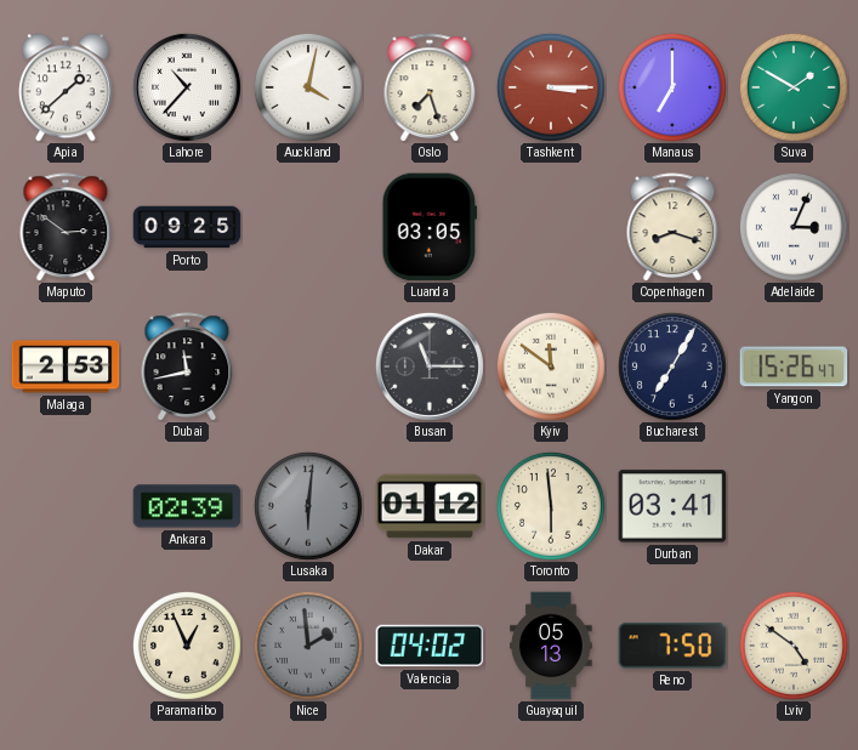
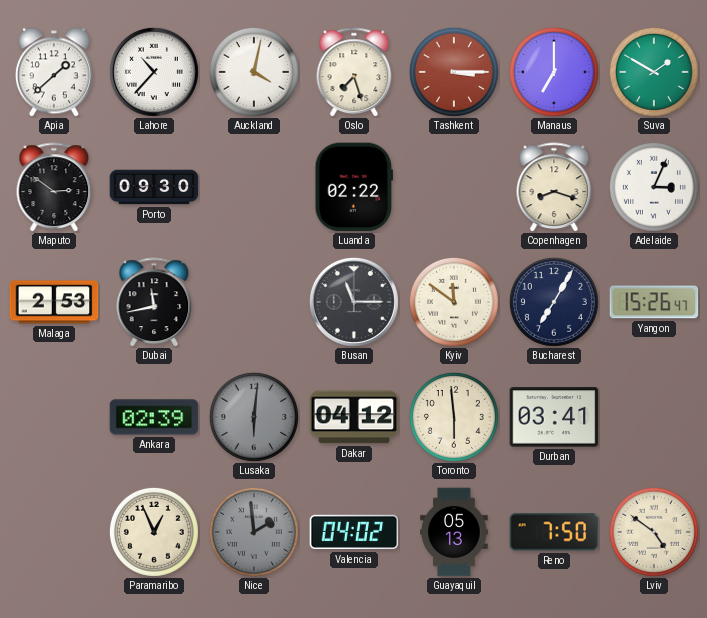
Porto: 09:25 -> 09:30
Luanda: 03:05 -> 02:22
Dakar: 01:12 -> 04:12
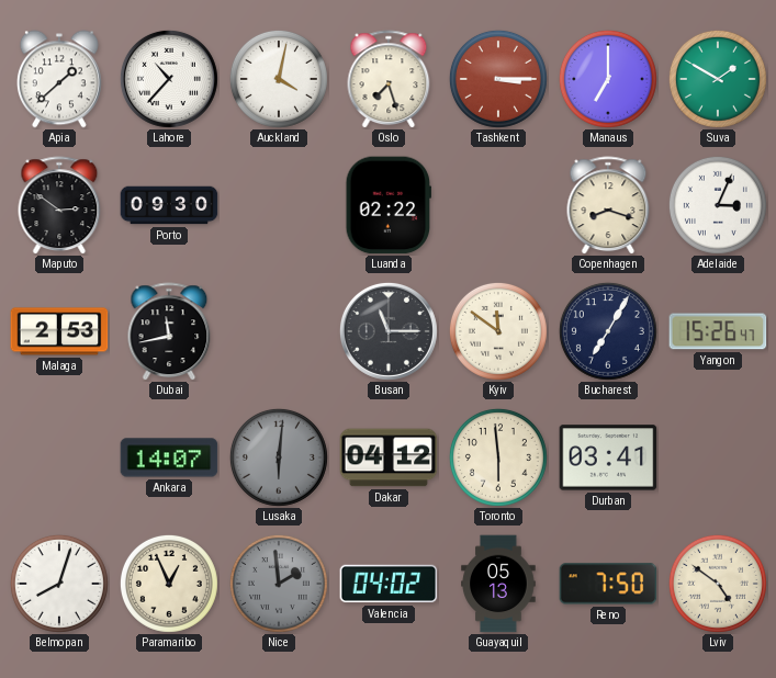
Ankara: 02:39 -> 14:07
Belmopan: none -> 8:03
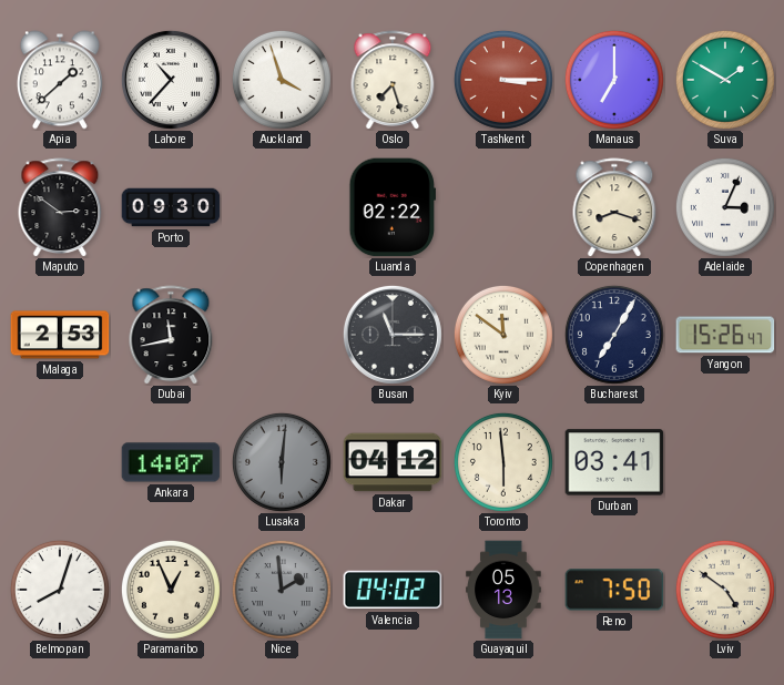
Auckland: 4:02 -> 3:57
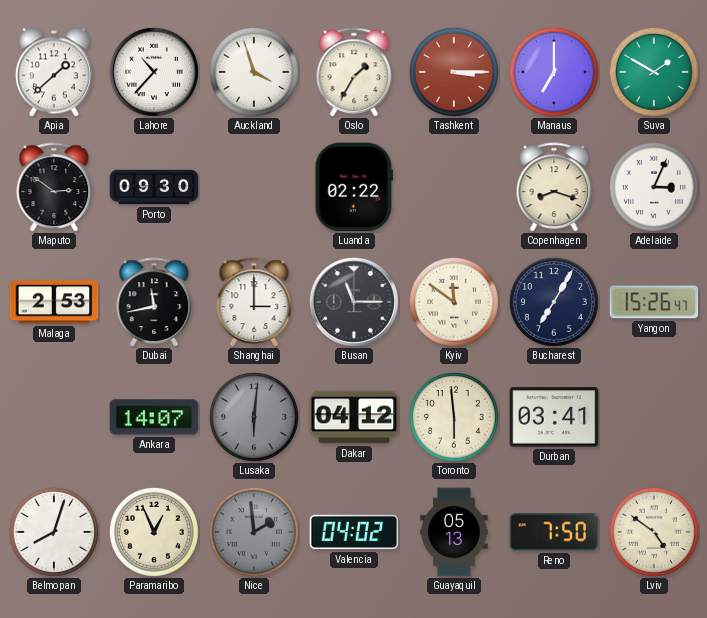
Oslo: 7:27 -> 1:35
Shanghai: none -> 3:00
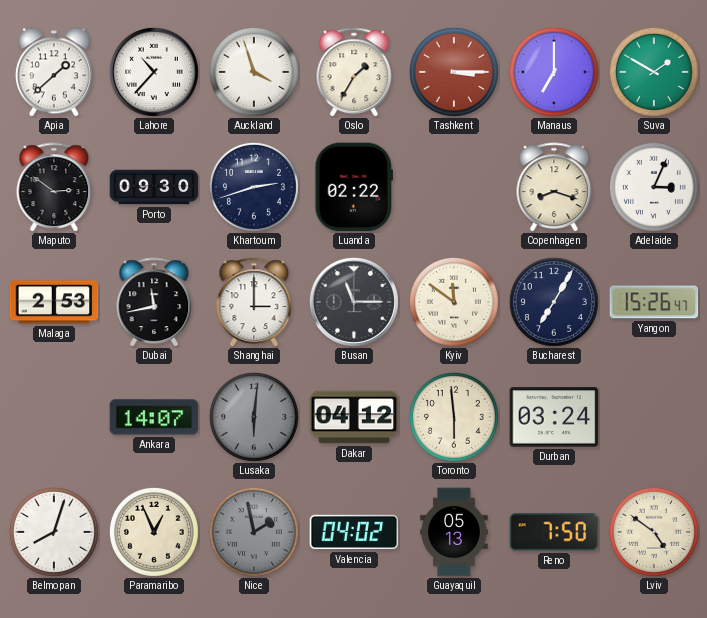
Khartoum: none -> 2:42
Durban: 03:41 -> 03:24
Nice: 1:59 -> 1:58
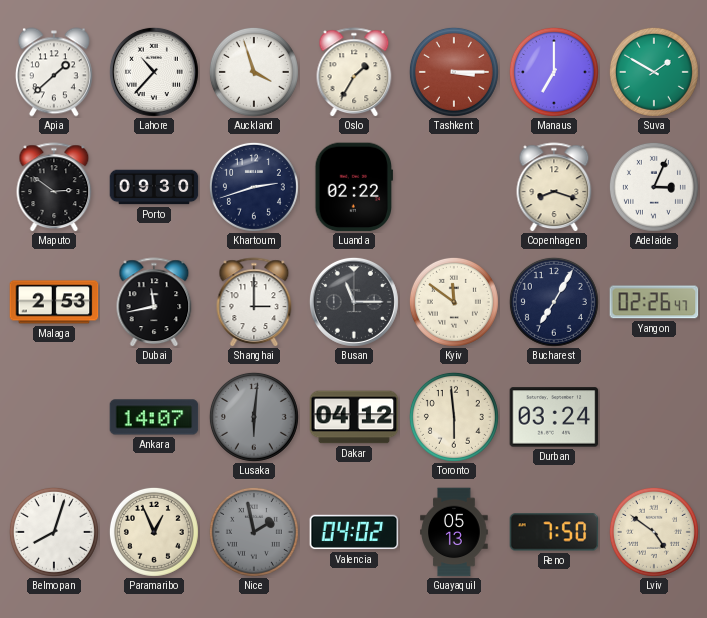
Yangon: 15:26 -> 02:26
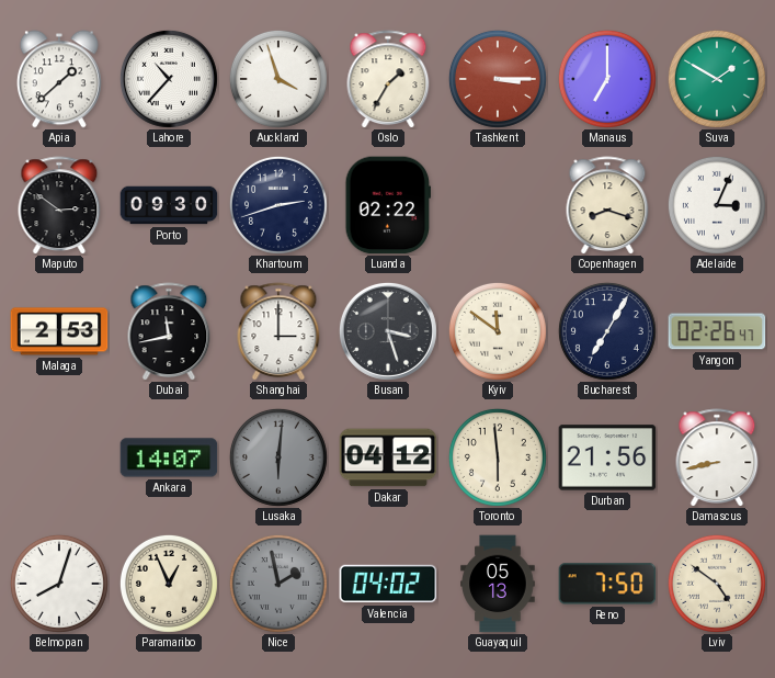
Busan: 11:15 -> 3:27
Durban: 03:24 -> 21:56
Damascus: none -> 8:43
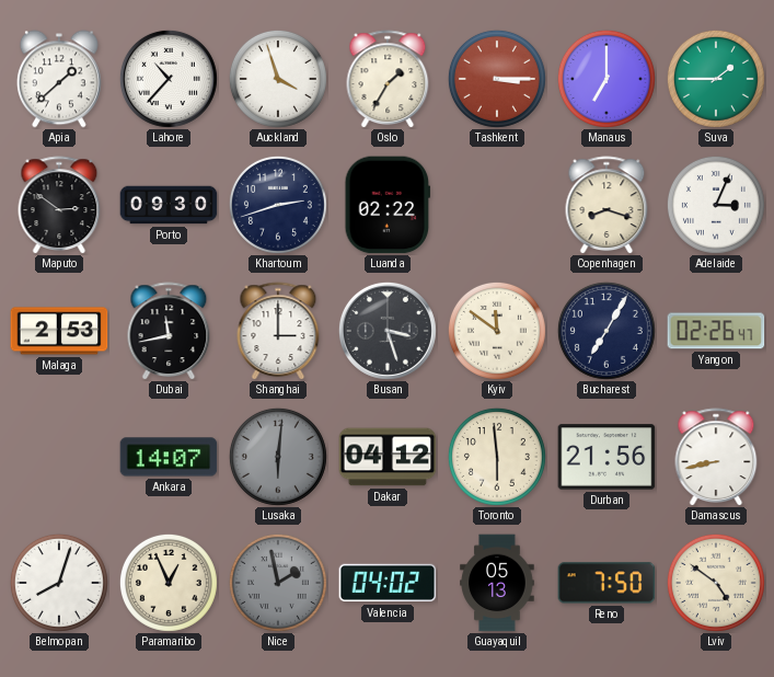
Suva: 1:50 -> 1:45
